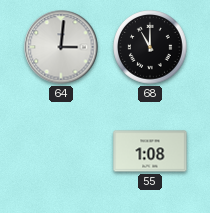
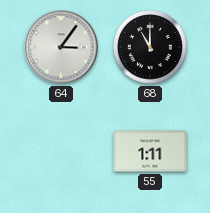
64: 3:01 -> 3:06
55: 1:08 -> 1:11
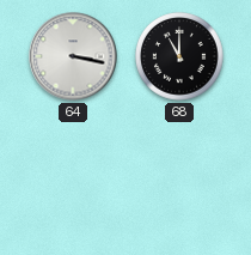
64: 3:06 -> 3:17
55: 1:11 -> none
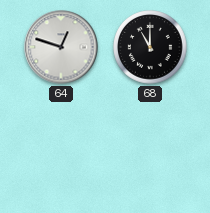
64: 3:17 -> 12:48
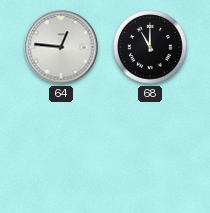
64: 12:48 -> 12:46
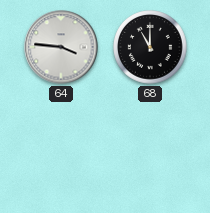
64: 12:46 -> 3:46
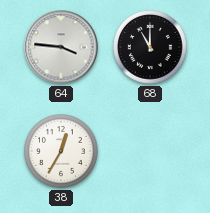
38: none -> 12:35
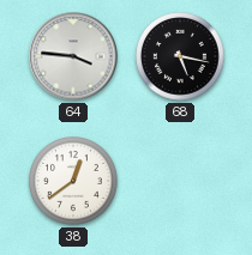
68: 11:00 -> 5:17
38: 12:35 -> 12:39
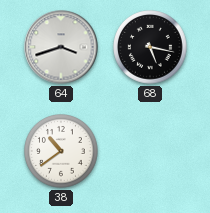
64: 3:46 -> 3:42
38: 12:39 -> 10:39
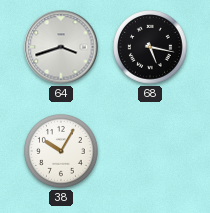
38: 10:39 -> 10:05
